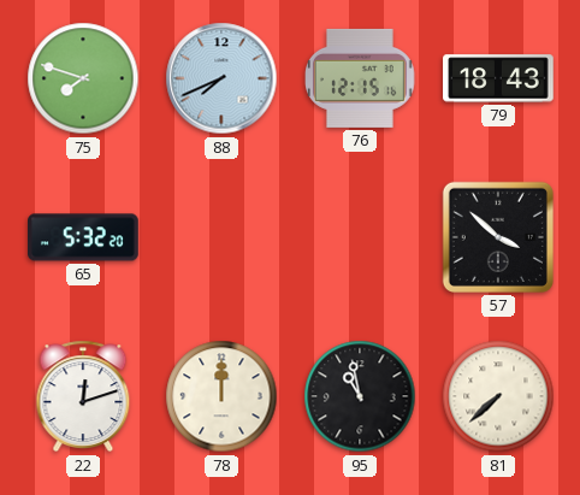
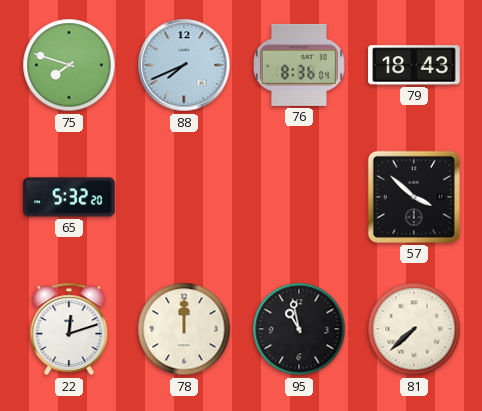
76: 12:15 -> 8:36
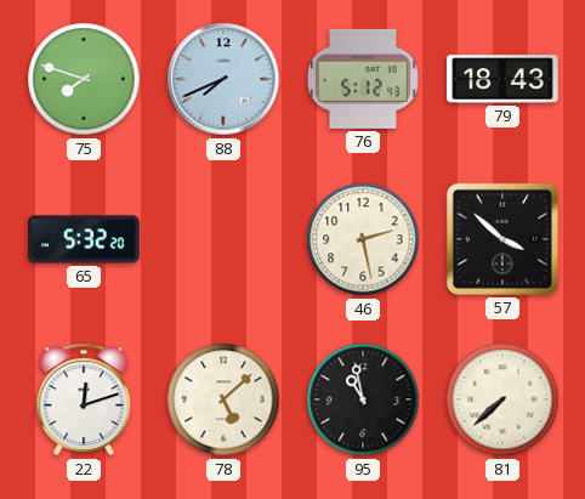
76: 8:36 -> 5:12
46: none -> 2:28
78: 12:00 -> 5:08
